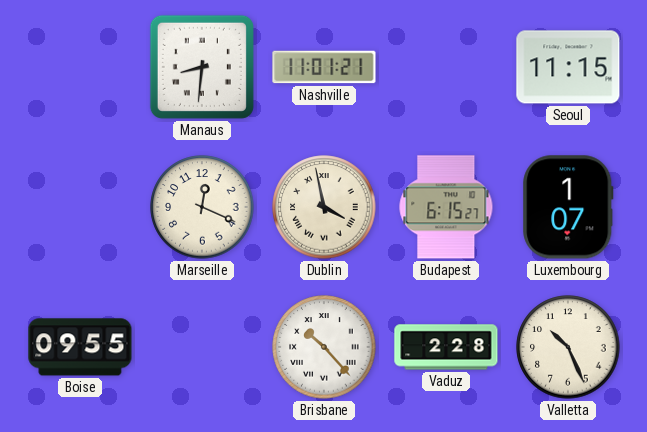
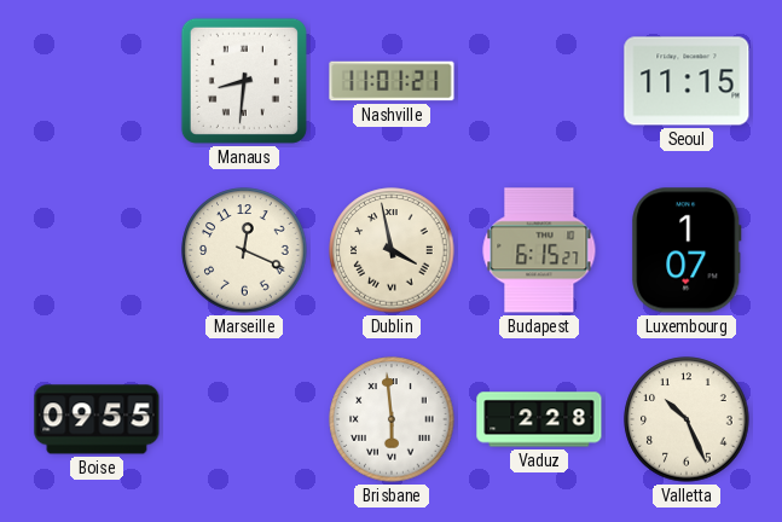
Brisbane: 10:23 -> 5:59
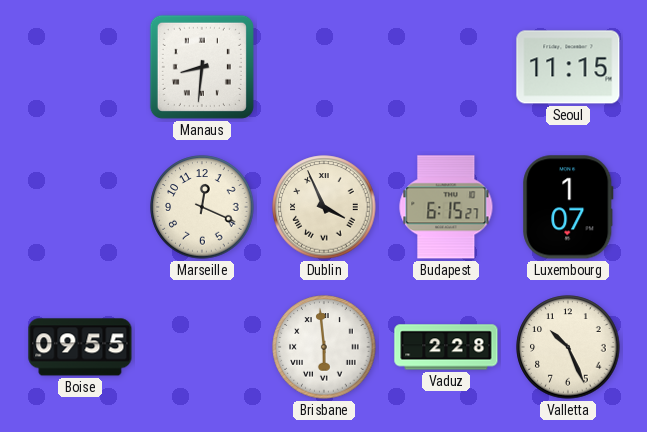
Nashville: 11:01 -> none
Dublin: 3:58 -> 3:56
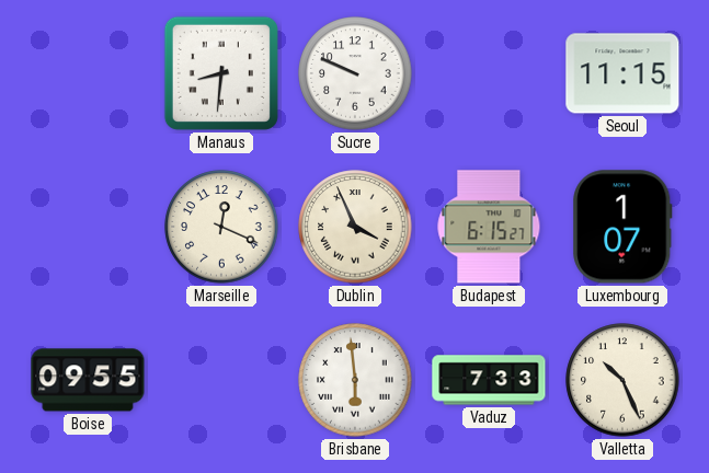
Sucre: none -> 9:49
Vaduz: 2:28 -> 7:33
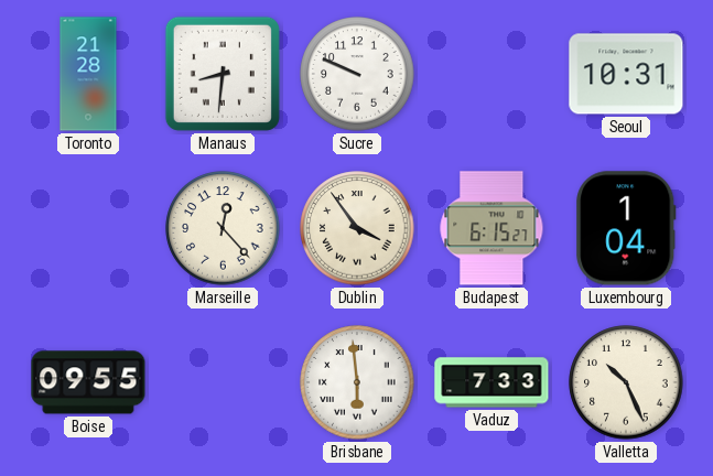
Toronto: none -> 21:28
Seoul: 11:15 -> 10:31
Marseille: 12:19 -> 12:23
Dublin: 3:56 -> 3:54
Luxembourg: 1:07 -> 1:04
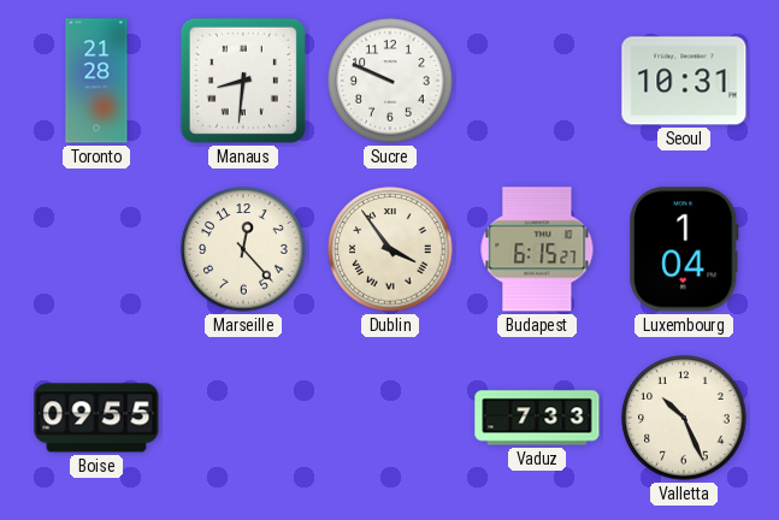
Brisbane: 5:59 -> none
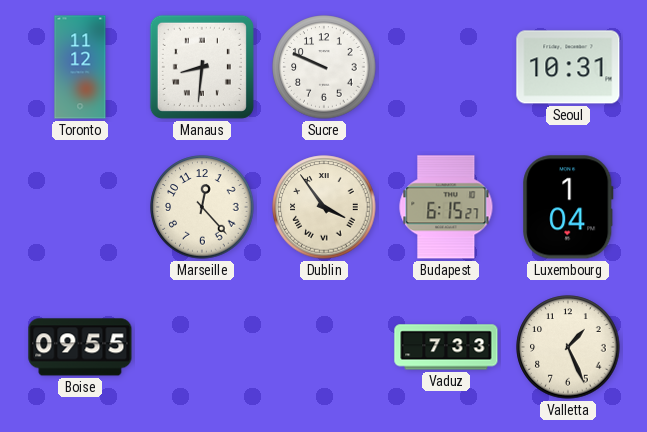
Toronto: 21:28 -> 11:12
Valletta: 10:26 -> 1:26
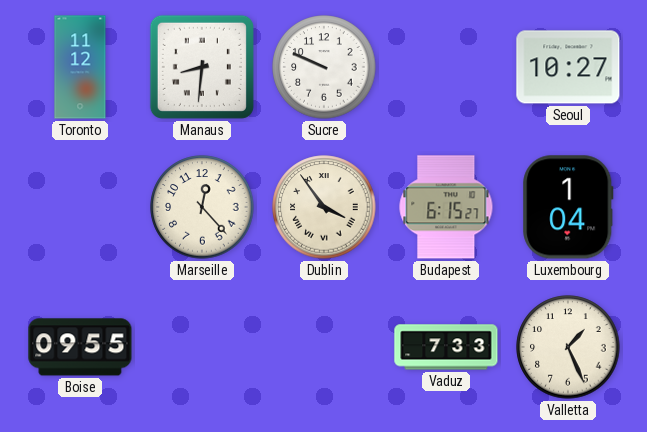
Seoul: 10:31 -> 10:27
